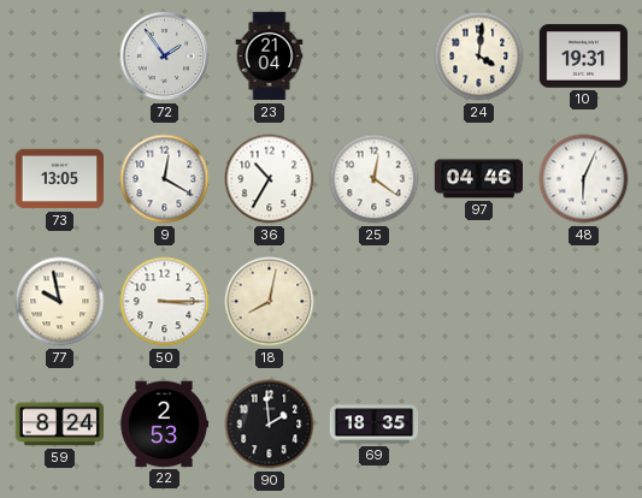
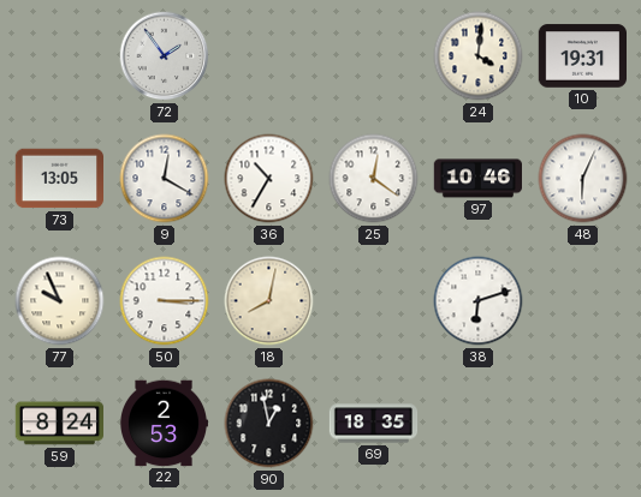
23: 21:04 -> none
97: 04:46 -> 10:46
77: 9:58 -> 9:56
38: none -> 6:12
90: 1:59 -> 12:58
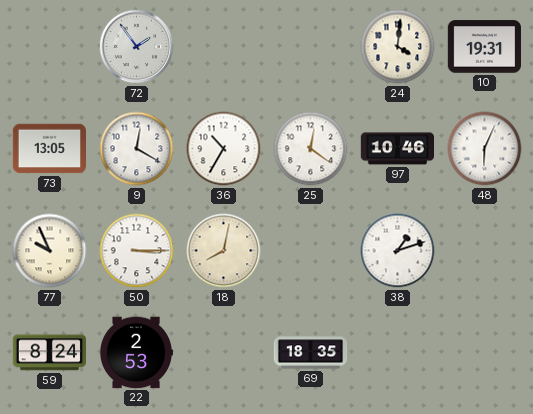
38: 6:12 -> 1:12
90: 12:58 -> none
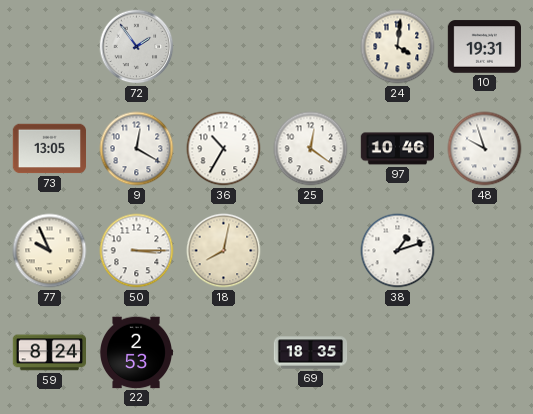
48: 6:04 -> 9:57
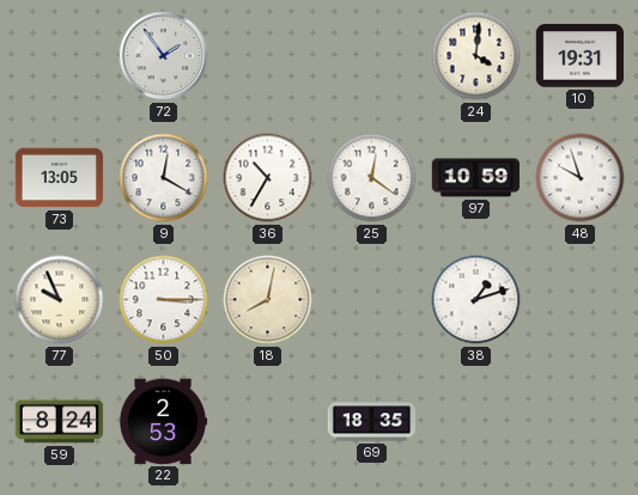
97: 10:46 -> 10:59
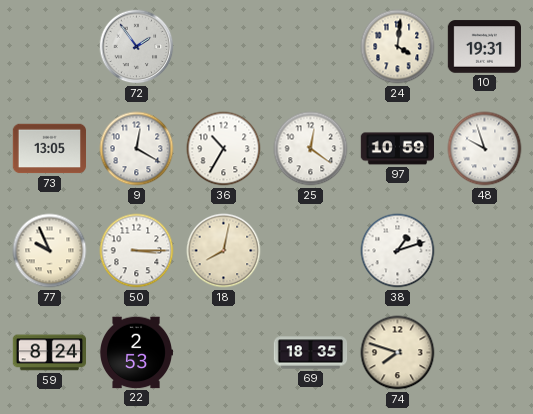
74: none -> 7:48
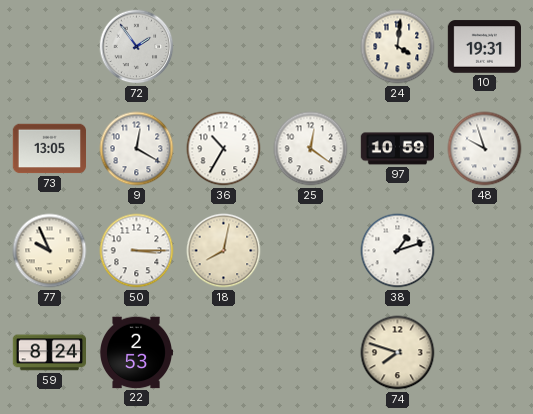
69: 18:35 -> none
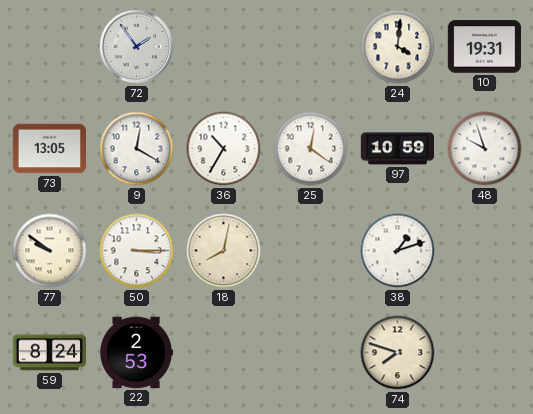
77: 9:56 -> 9:51
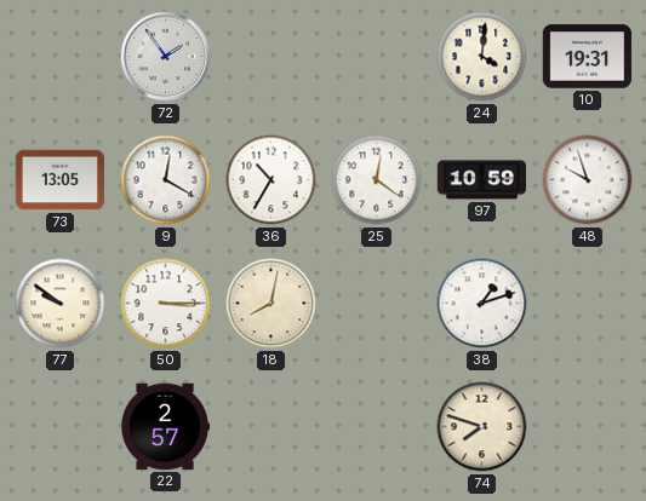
59: 8:24 -> none
22: 2:53 -> 2:57
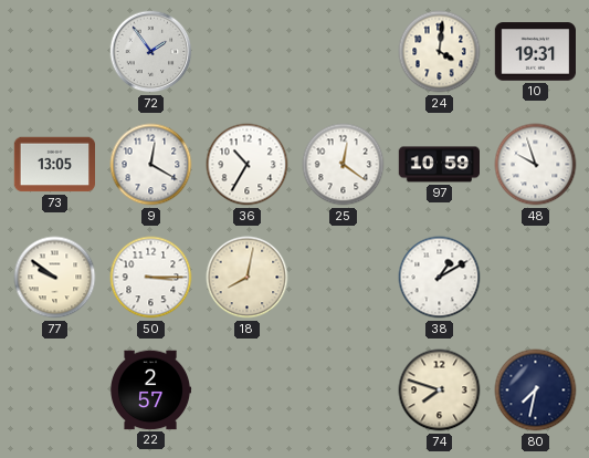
38: 1:12 -> 1:10
80: none -> 7:32
